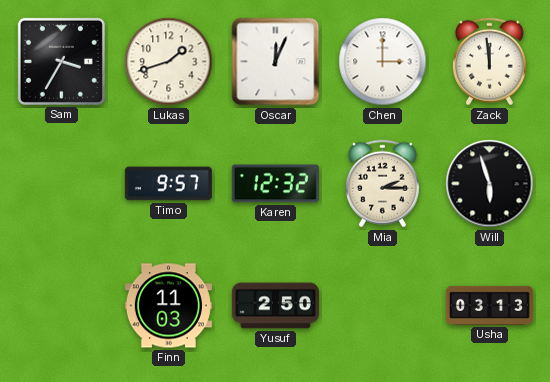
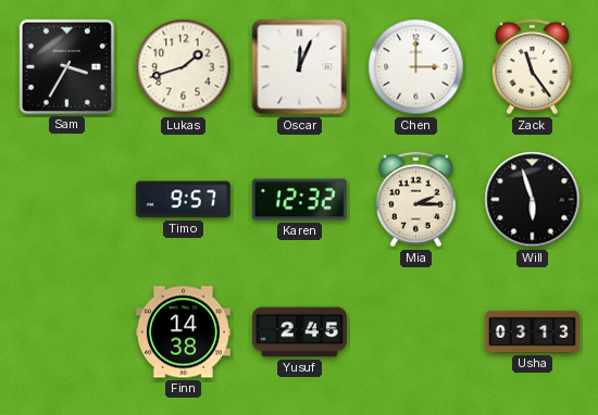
Zack: 11:59 -> 11:24
Finn: 11:03 -> 14:38
Yusuf: 2:50 -> 2:45
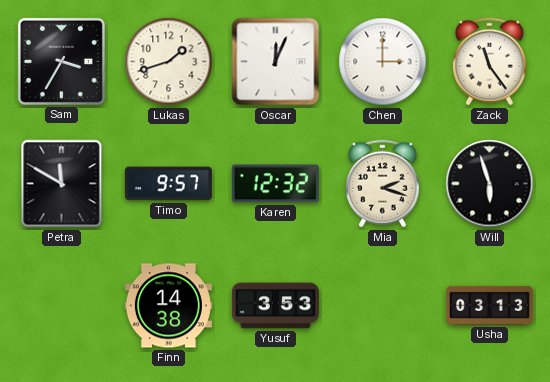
Petra: none -> 11:50
Mia: 2:15 -> 2:18
Yusuf: 2:45 -> 3:53
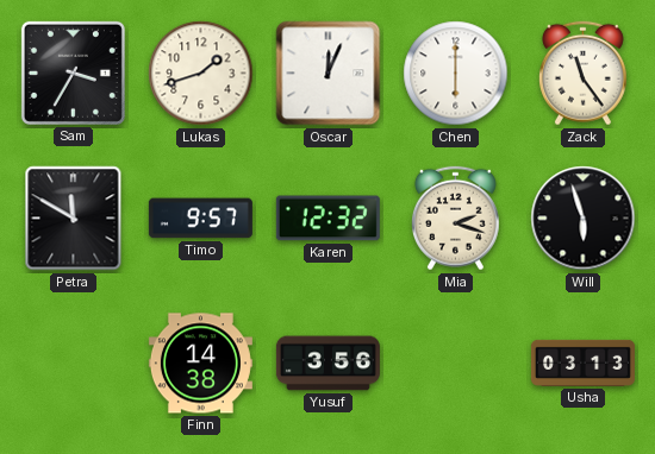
Chen: 3:00 -> 6:00
Yusuf: 3:53 -> 3:56
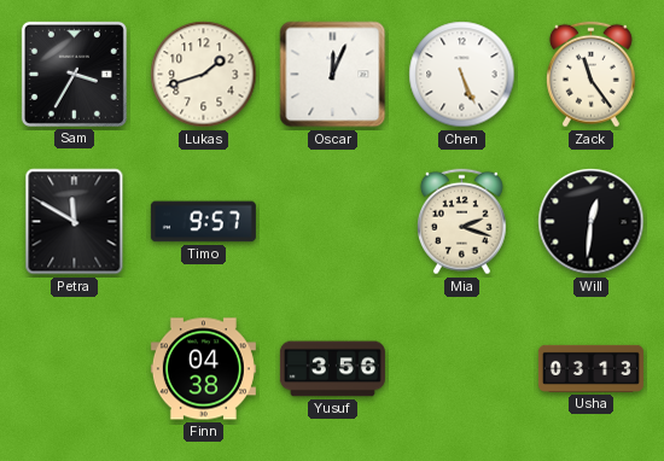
Chen: 6:00 -> 5:26
Karen: 12:32 -> none
Will: 5:57 -> 12:31
Finn: 14:38 -> 04:38
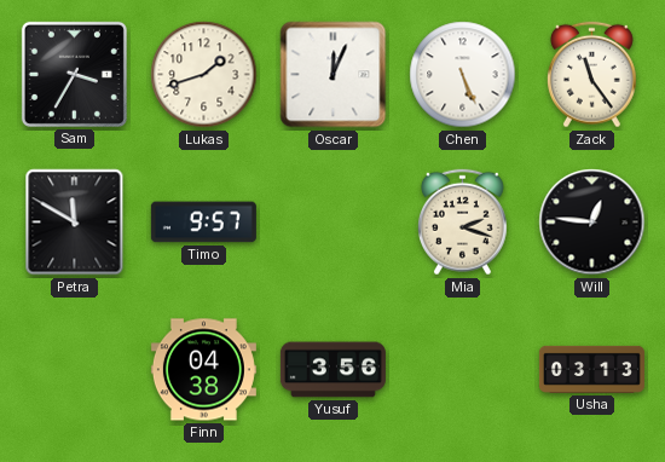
Will: 12:31 -> 12:46
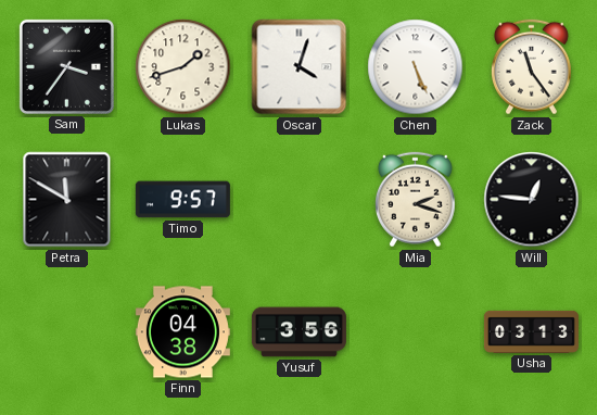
Sam: 3:35 -> 3:36
Oscar: 12:04 -> 4:03
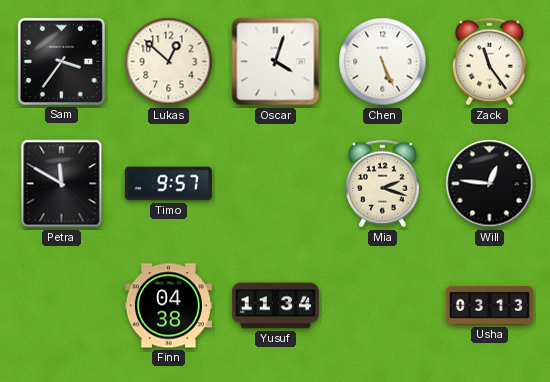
Lukas: 1:42 -> 12:52
Yusuf: 3:56 -> 11:34
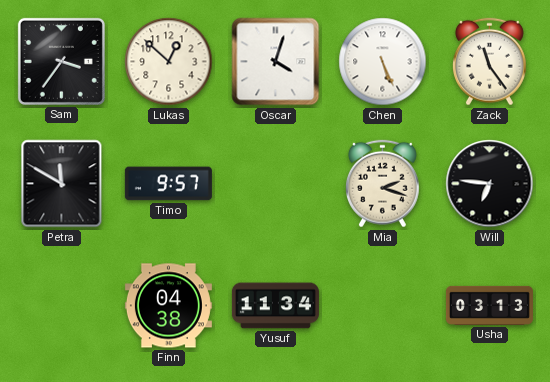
Will: 12:46 -> 6:46
